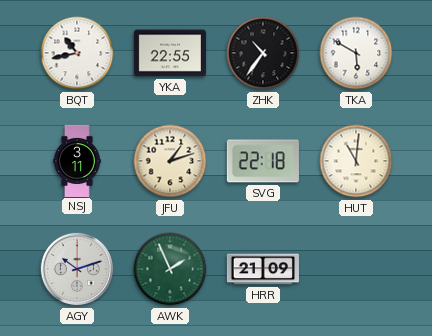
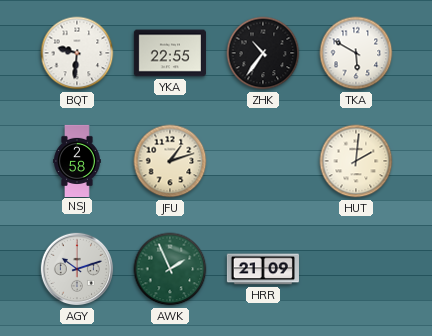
BQT: 10:43 -> 9:31
NSJ: 3:11 -> 2:58
SVG: 22:18 -> none
HUT: 11:01 -> 2:01
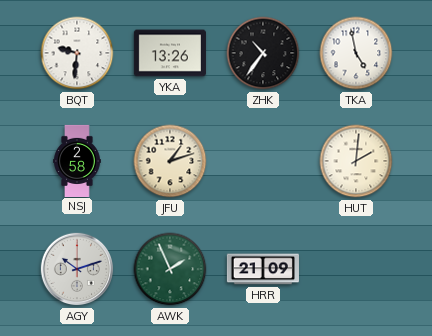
YKA: 22:55 -> 13:26
TKA: 5:50 -> 4:58
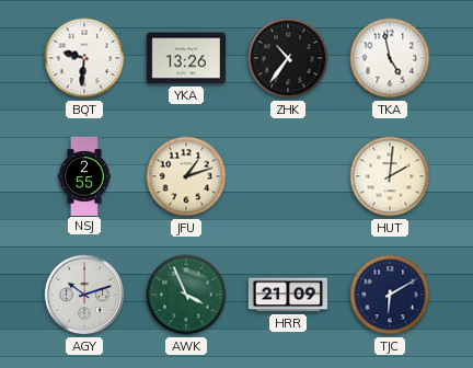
NSJ: 2:58 -> 2:55
AWK: 1:56 -> 3:56
TJC: none -> 6:10
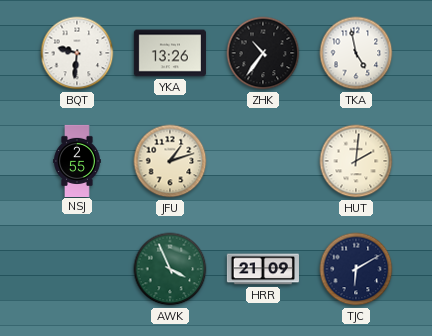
AGY: 10:12 -> none
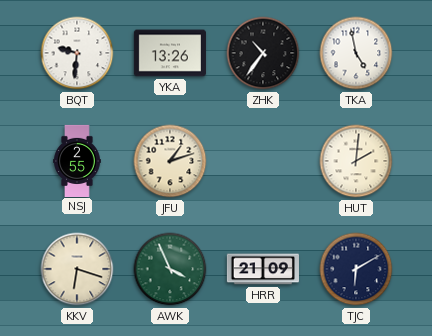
KKV: none -> 6:18
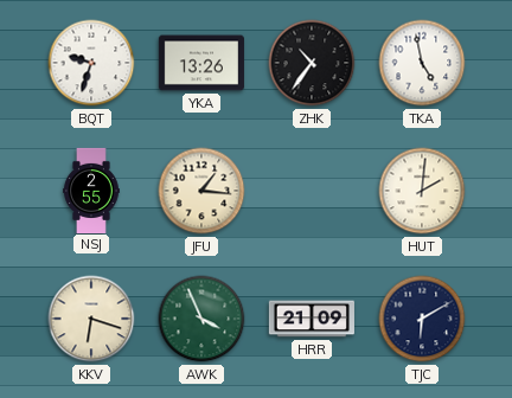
BQT: 9:31 -> 9:33
JFU: 1:12 -> 1:16
